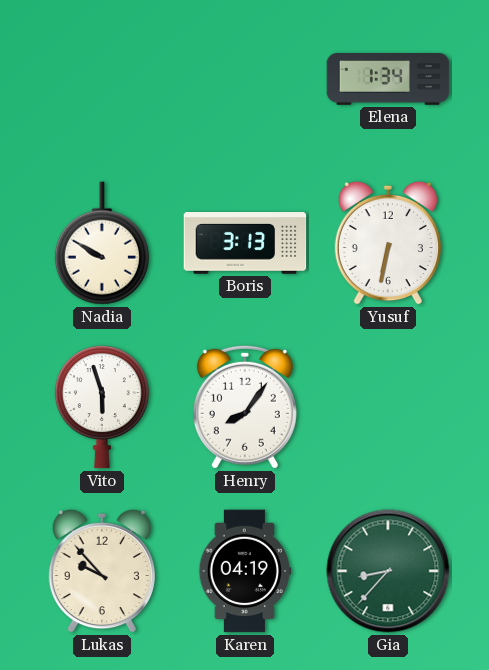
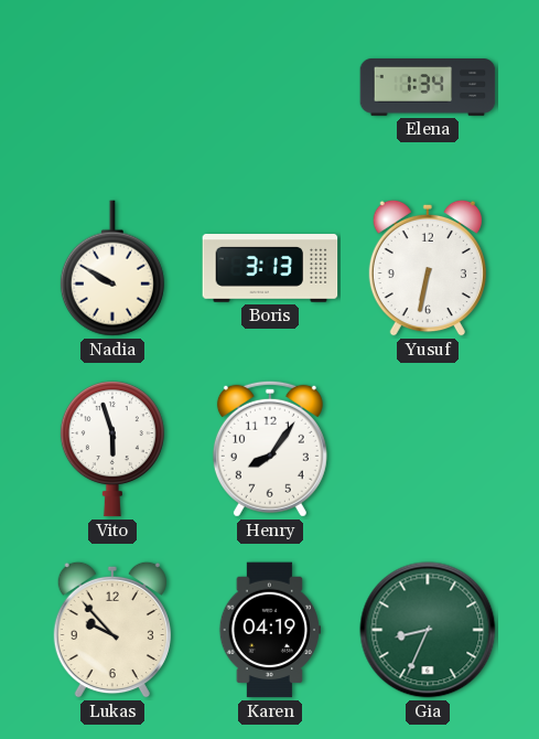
Gia: 8:37 -> 8:34
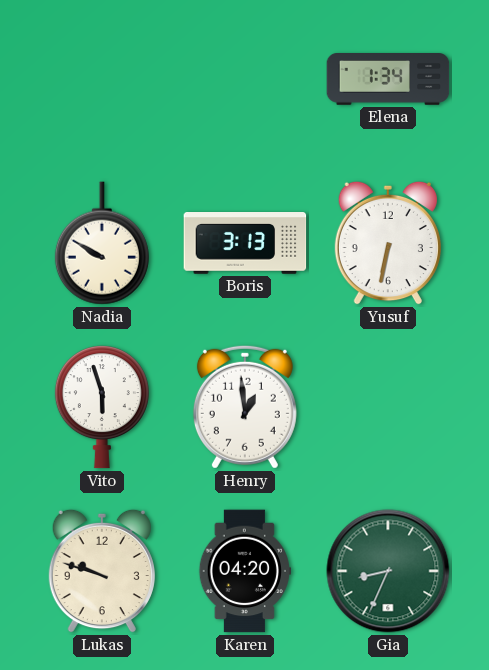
Henry: 8:06 -> 12:59
Lukas: 9:53 -> 9:48
Karen: 04:19 -> 04:20
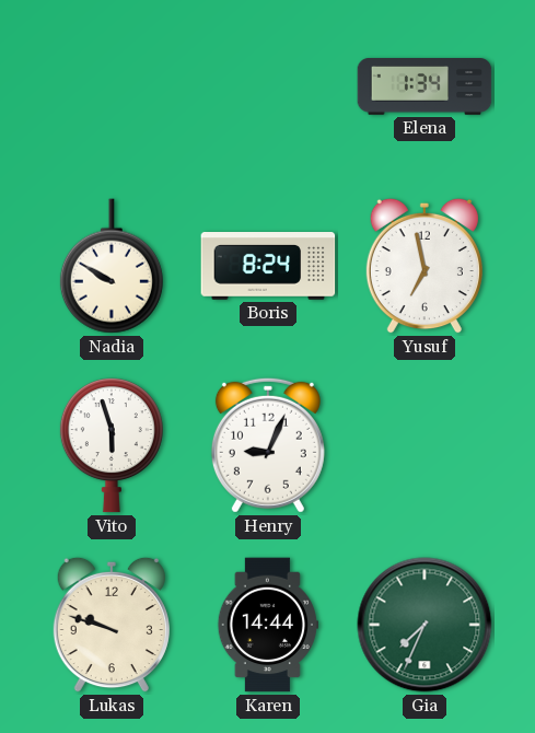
Boris: 3:13 -> 8:24
Yusuf: 6:32 -> 6:58
Henry: 12:59 -> 9:04
Karen: 04:20 -> 14:44
Gia: 8:34 -> 7:34
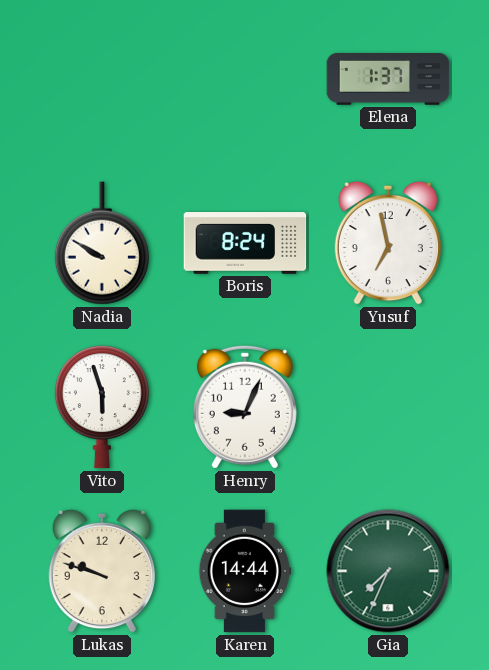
Elena: 1:34 -> 1:37
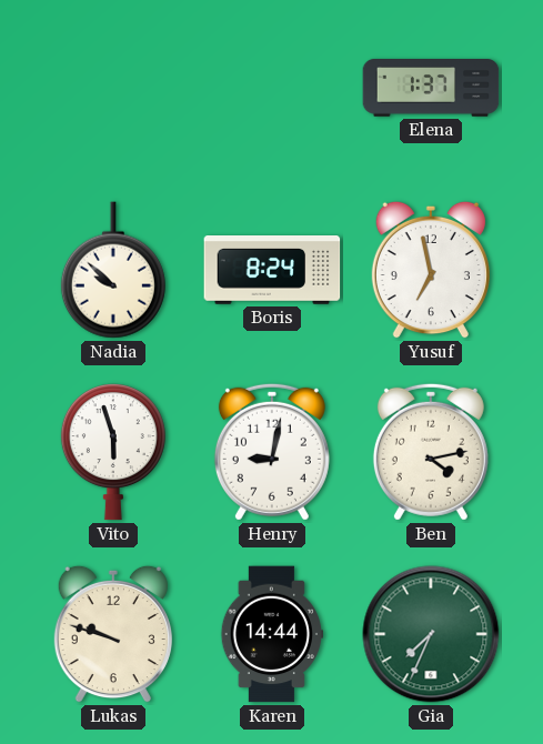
Nadia: 9:50 -> 9:52
Henry: 9:04 -> 9:02
Ben: none -> 4:13
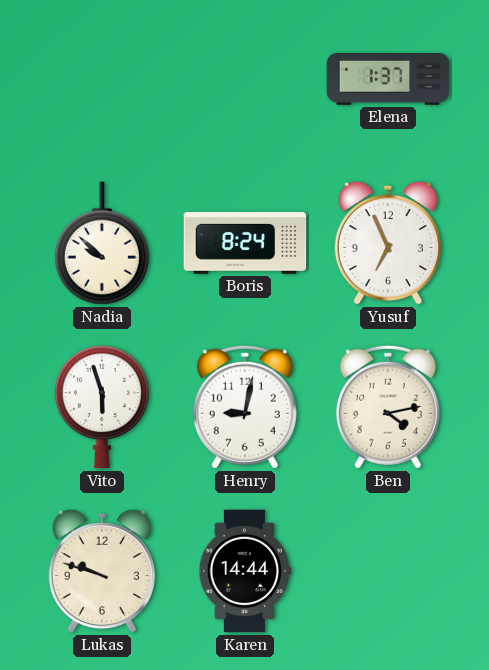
Yusuf: 6:58 -> 6:56
Gia: 7:34 -> none
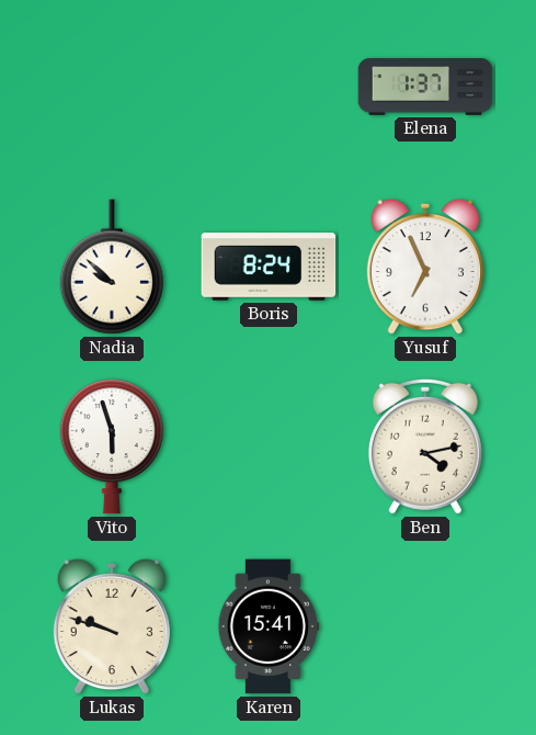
Henry: 9:02 -> none
Karen: 14:44 -> 15:41
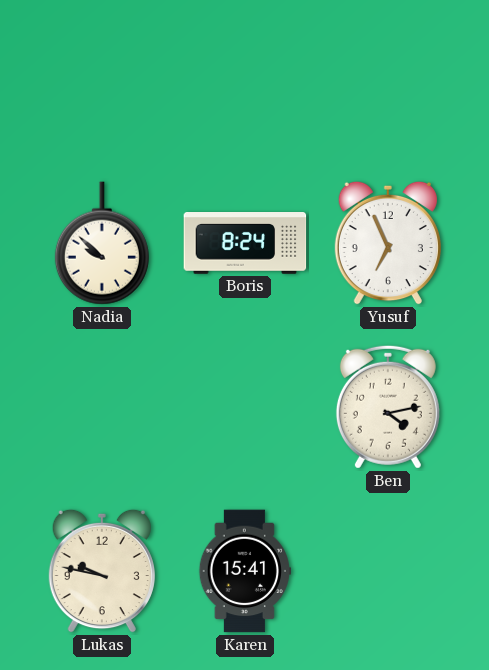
Elena: 1:37 -> none
Vito: 5:57 -> none
Lukas: 9:48 -> 9:47
